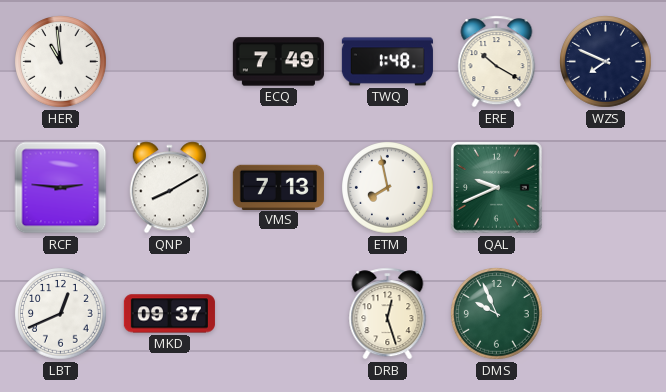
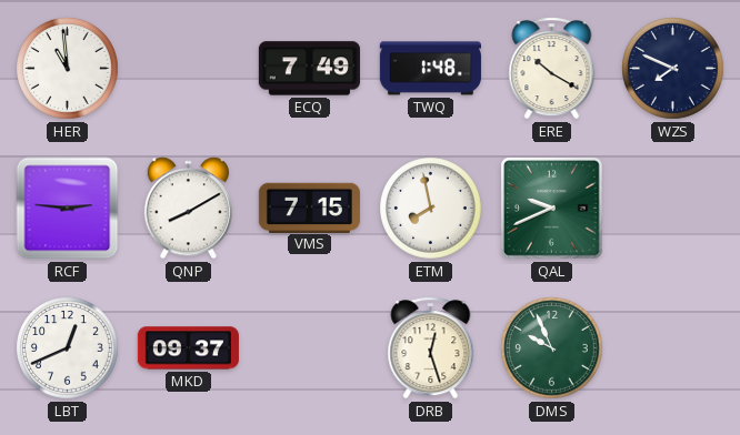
VMS: 7:13 -> 7:15
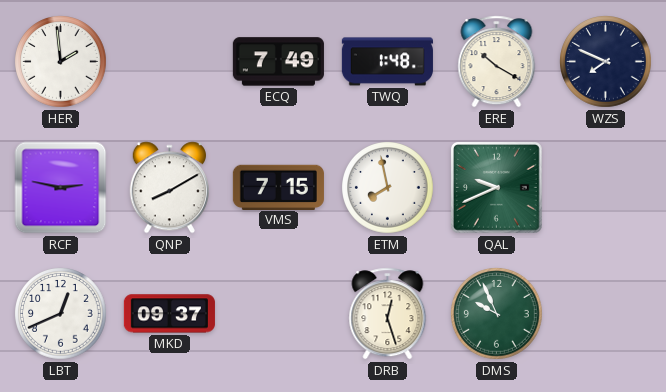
HER: 10:59 -> 1:59
RCF: 2:46 -> 2:47
